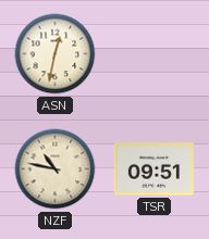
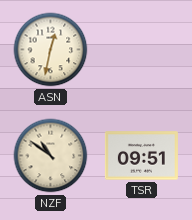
NZF: 10:47 -> 10:51
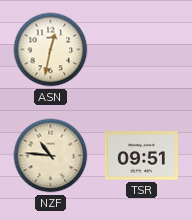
NZF: 10:51 -> 10:46
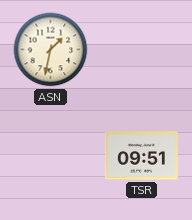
ASN: 12:32 -> 1:32
NZF: 10:46 -> none
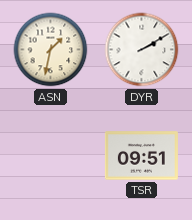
DYR: none -> 2:10
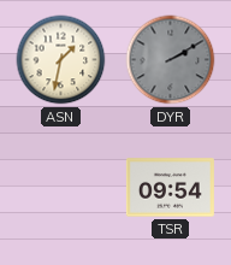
DYR dial: white -> grey
TSR: 09:51 -> 09:54
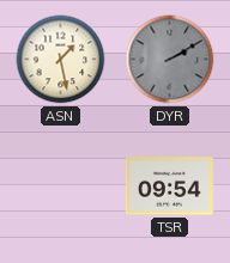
ASN: 1:32 -> 1:28
